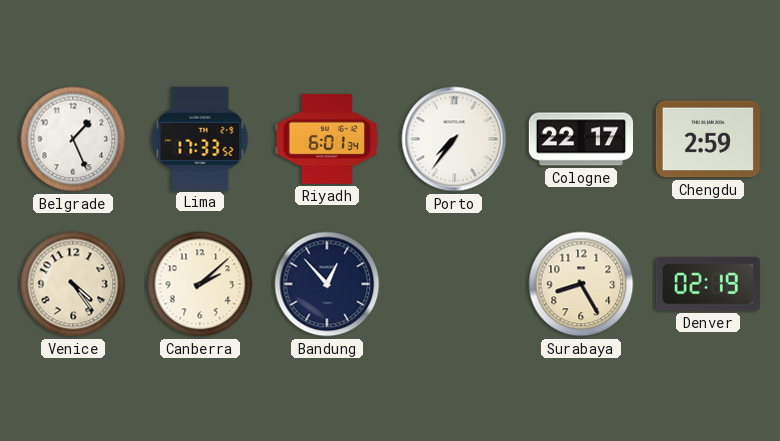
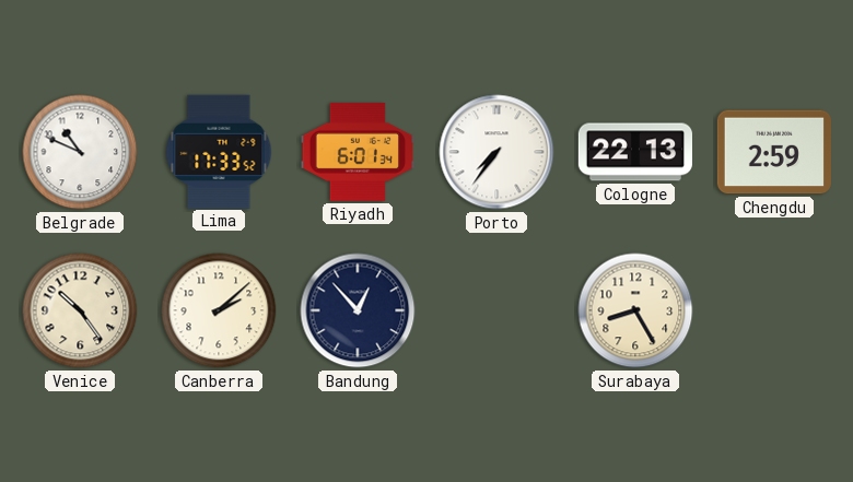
Belgrade: 1:26 -> 10:49
Cologne: 22:17 -> 22:13
Venice: 4:24 -> 10:24
Denver: 02:19 -> none
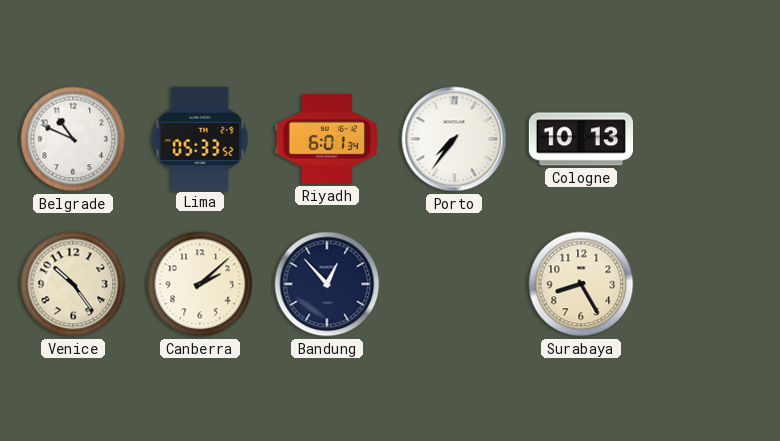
Lima: 17:33 -> 05:33
Cologne: 22:13 -> 10:13
Chengdu: 2:59 -> none
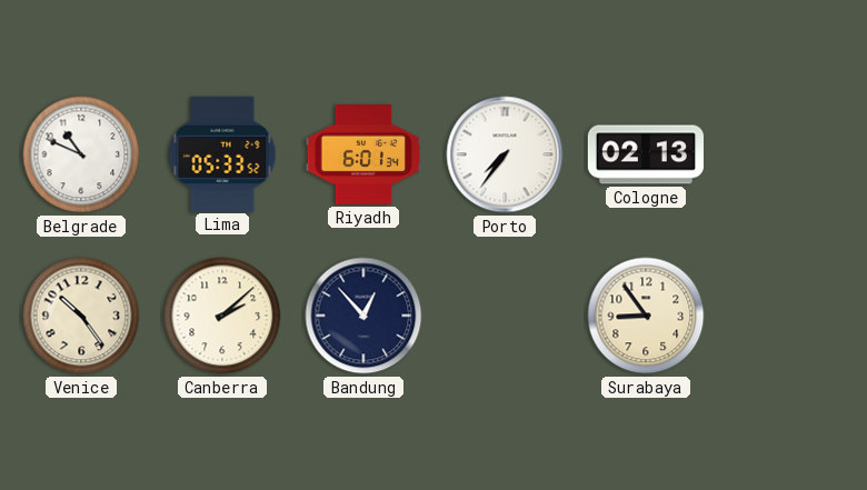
Cologne: 10:13 -> 02:13
Surabaya: 8:25 -> 8:54
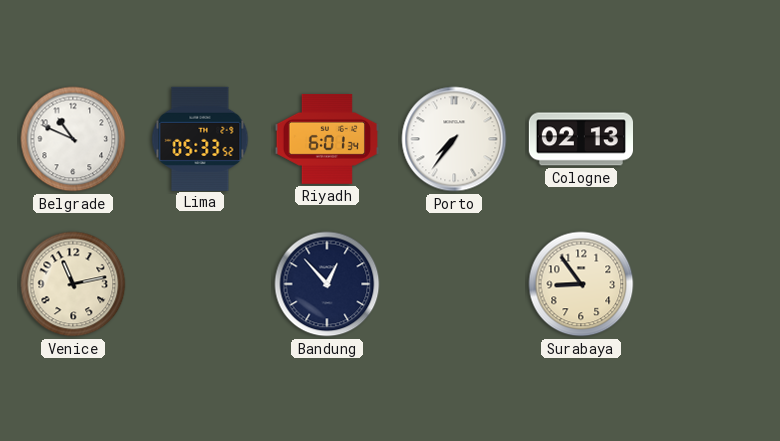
Venice: 10:24 -> 11:13
Canberra: 2:08 -> none
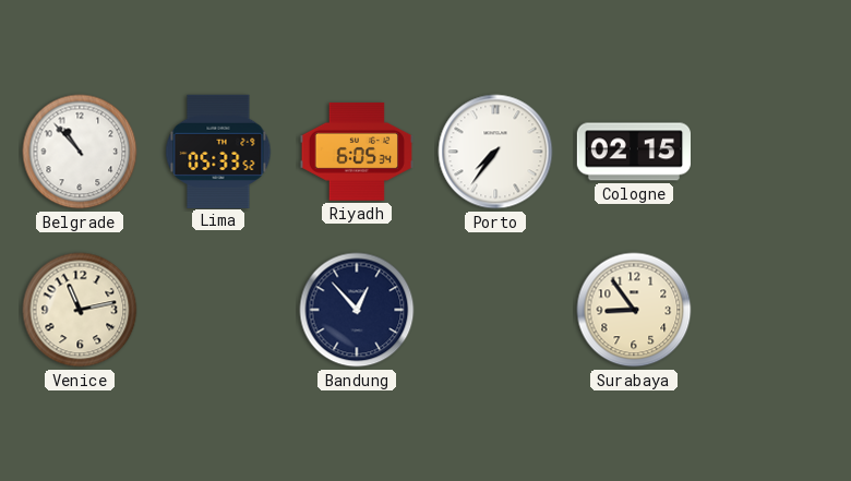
Belgrade: 10:49 -> 10:53
Riyadh: 6:01 -> 6:05
Cologne: 02:13 -> 02:15
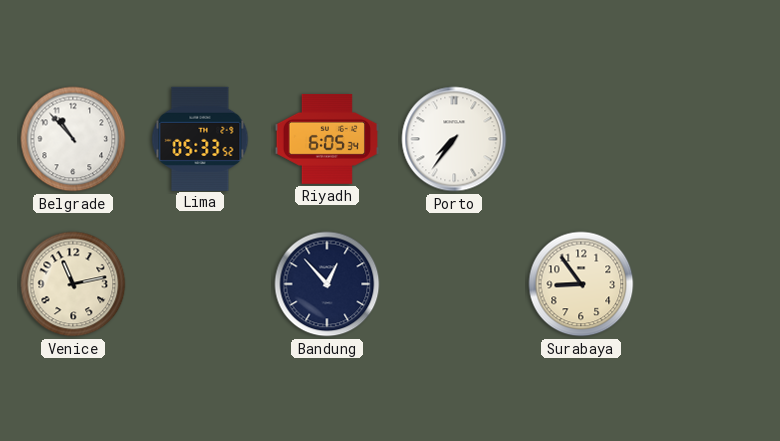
Cologne: 02:15 -> none
